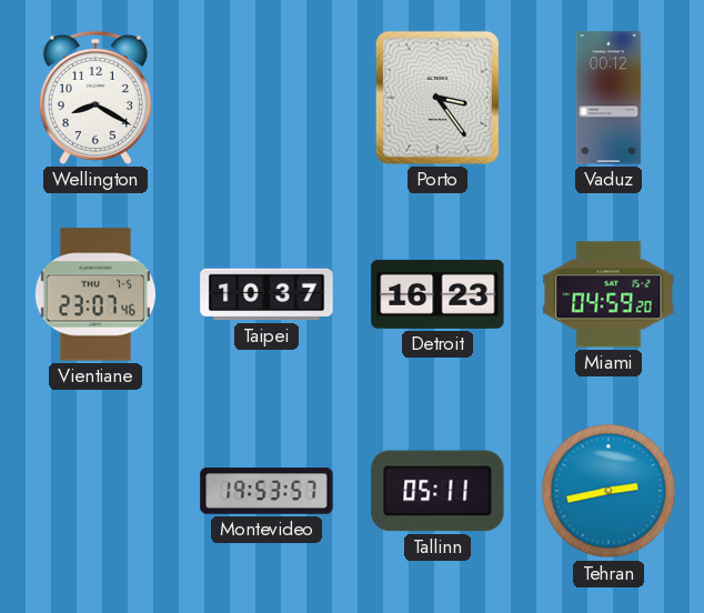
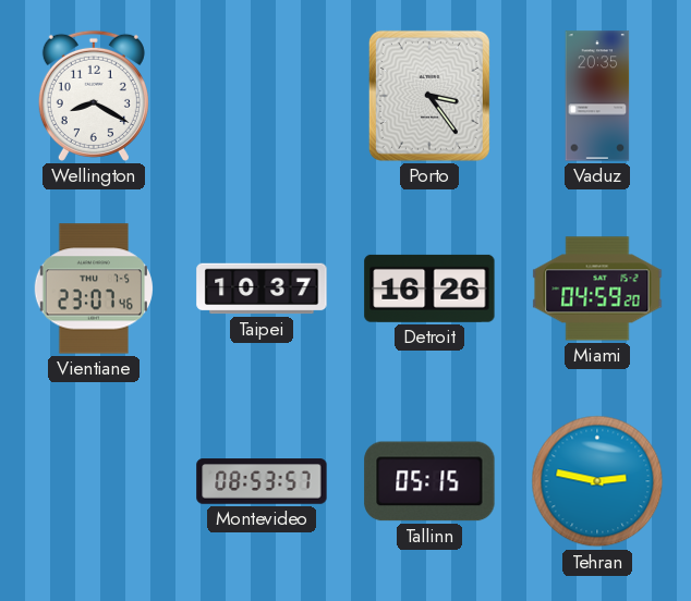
Vaduz: 00:12 -> 20:35
Detroit: 16:23 -> 16:26
Montevideo: 19:53 -> 08:53
Tallinn: 05:11 -> 05:15
Tehran: 2:43 -> 2:47
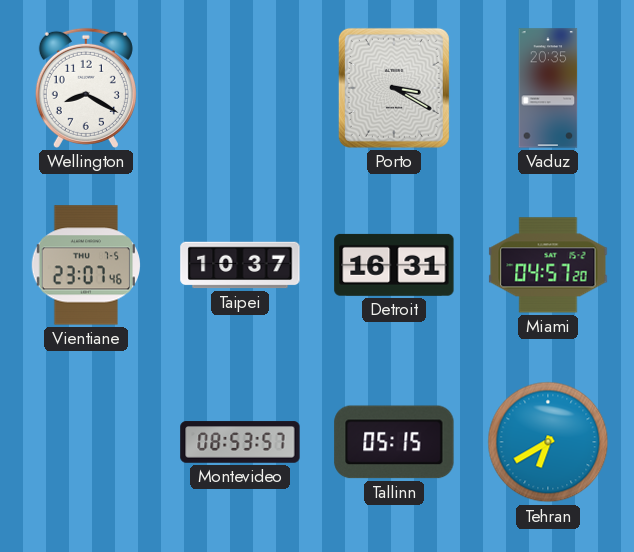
Porto: 3:24 -> 3:20
Detroit: 16:26 -> 16:31
Miami: 04:59 -> 04:57
Tehran: 2:47 -> 6:40
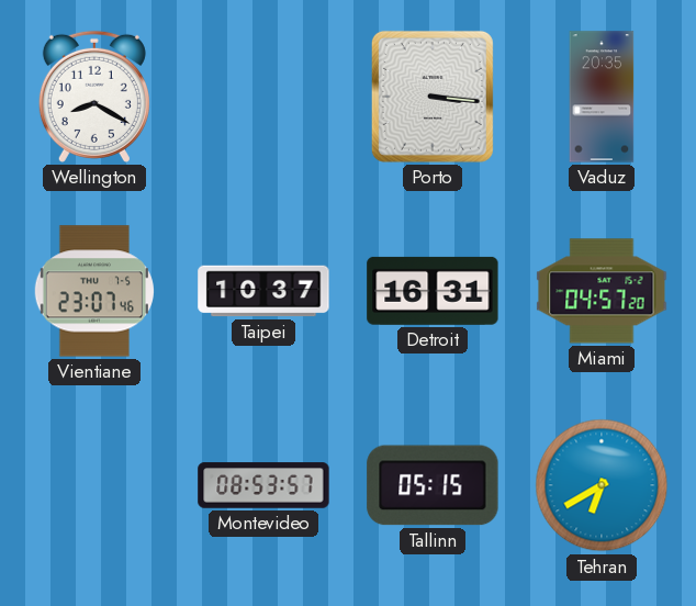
Porto: 3:20 -> 3:16
